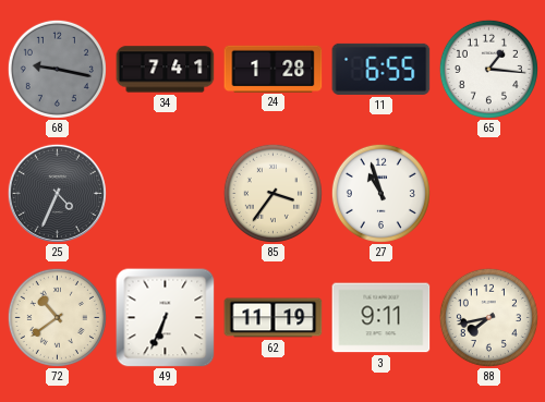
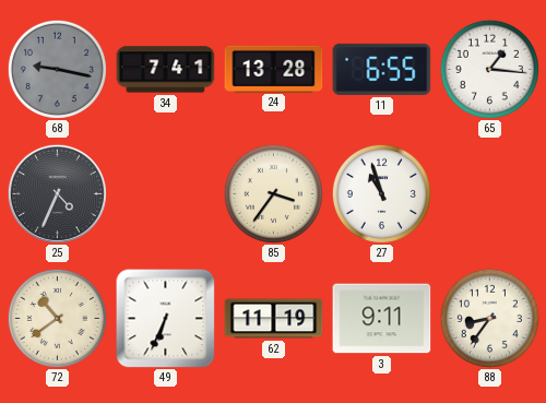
24: 1:28 -> 13:28
88: 7:43 -> 8:36
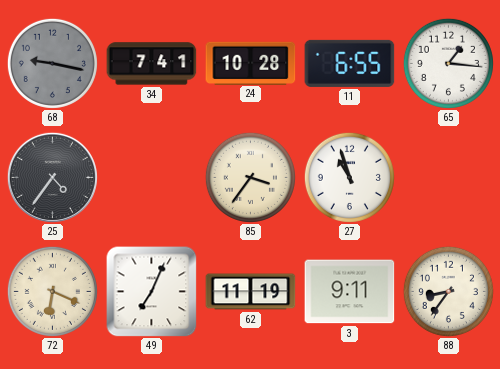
24: 13:28 -> 10:28
25: 4:34 -> 4:36
72: 10:39 -> 6:19
49: 6:34 -> 7:04
